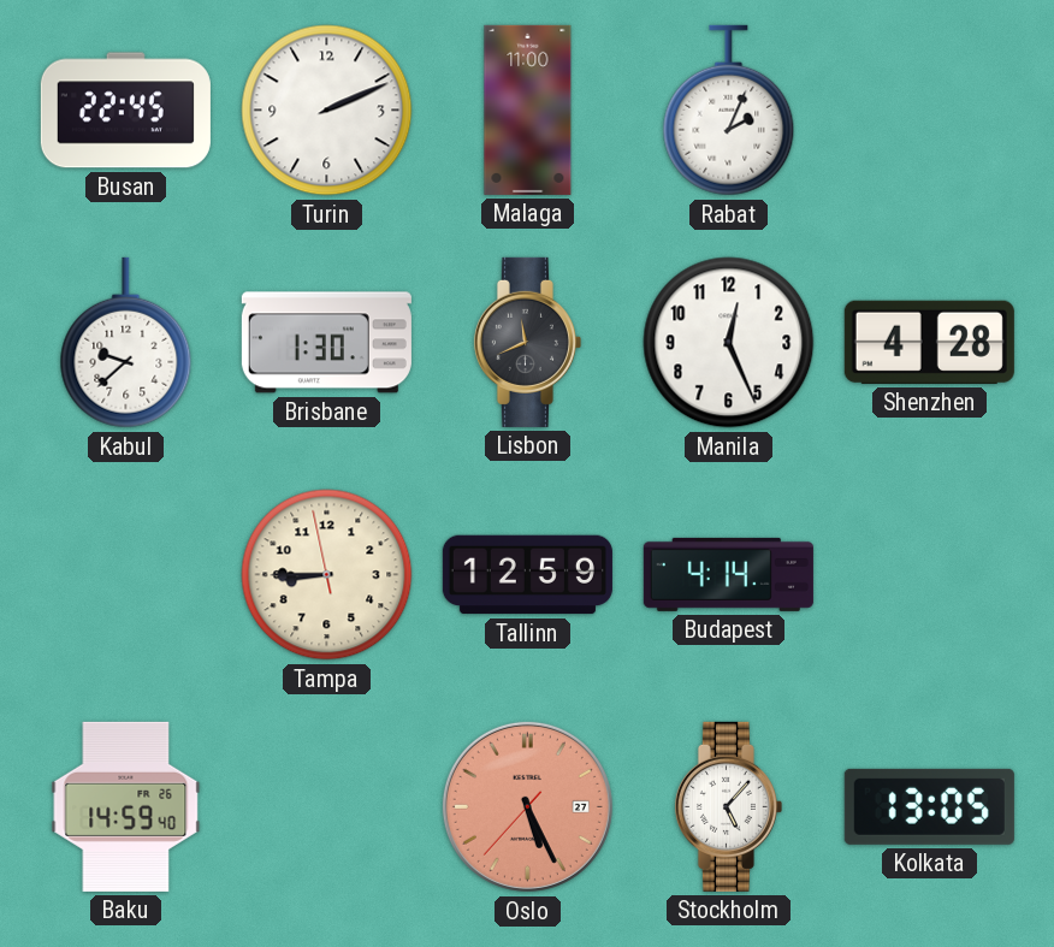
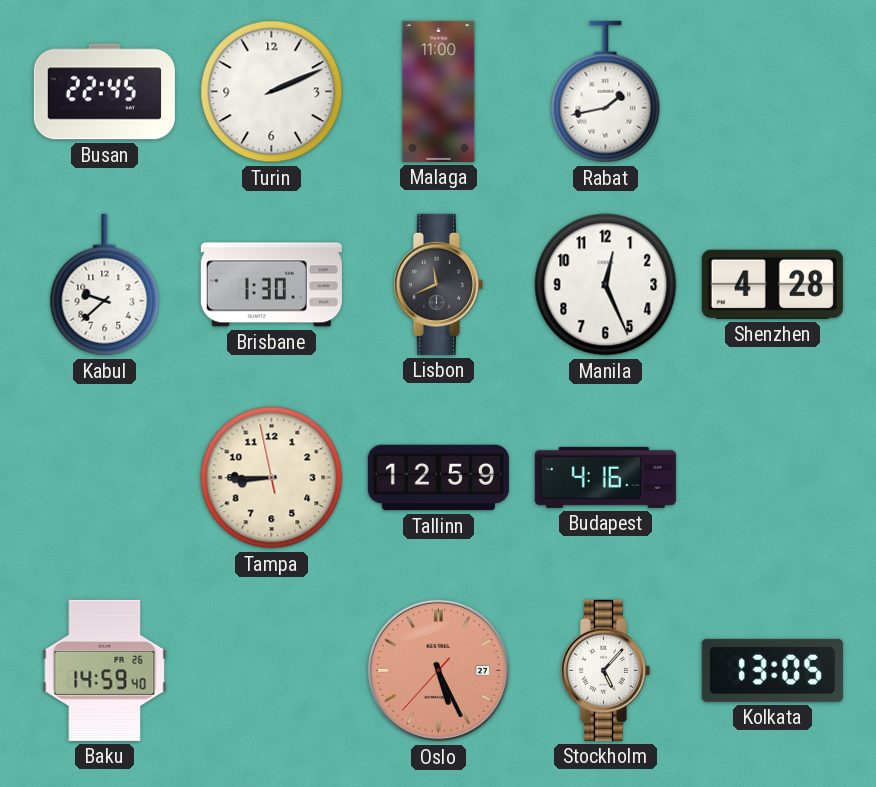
Rabat: 2:04 -> 1:43
Budapest: 4:14 -> 4:16
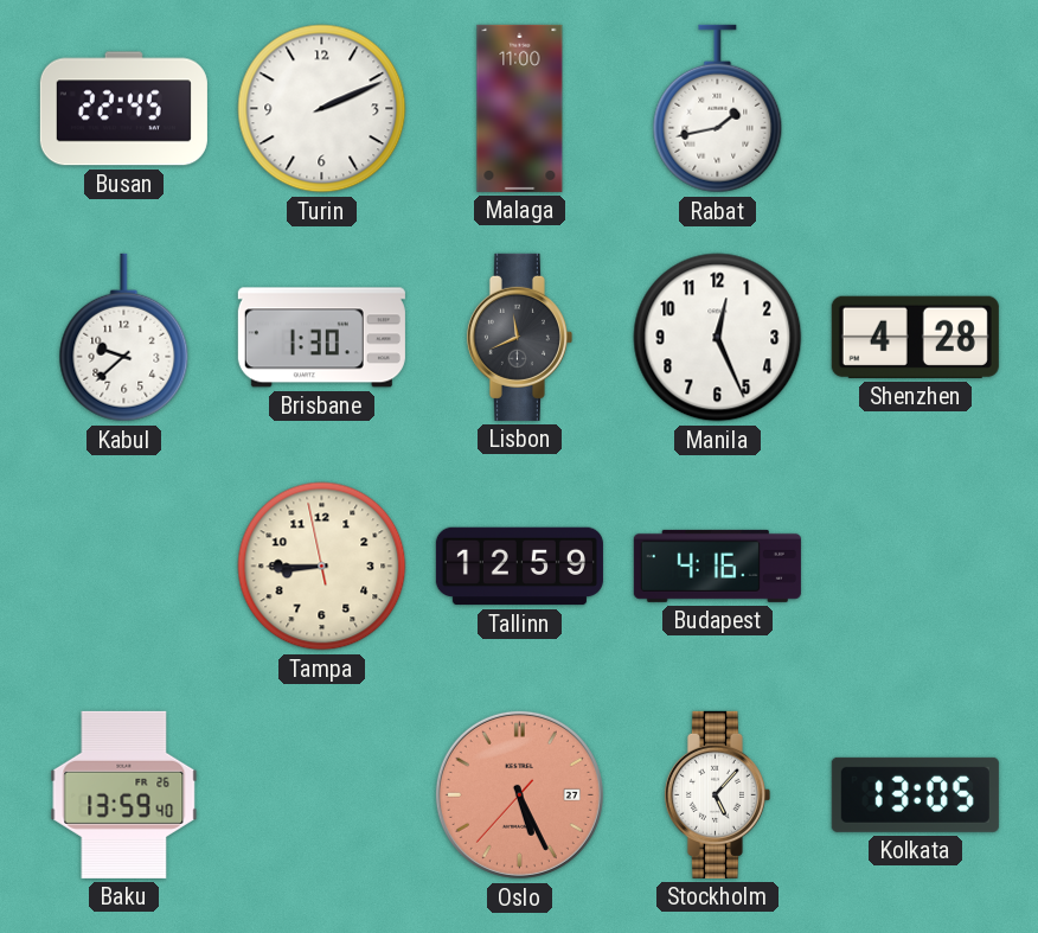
Baku: 14:59 -> 13:59
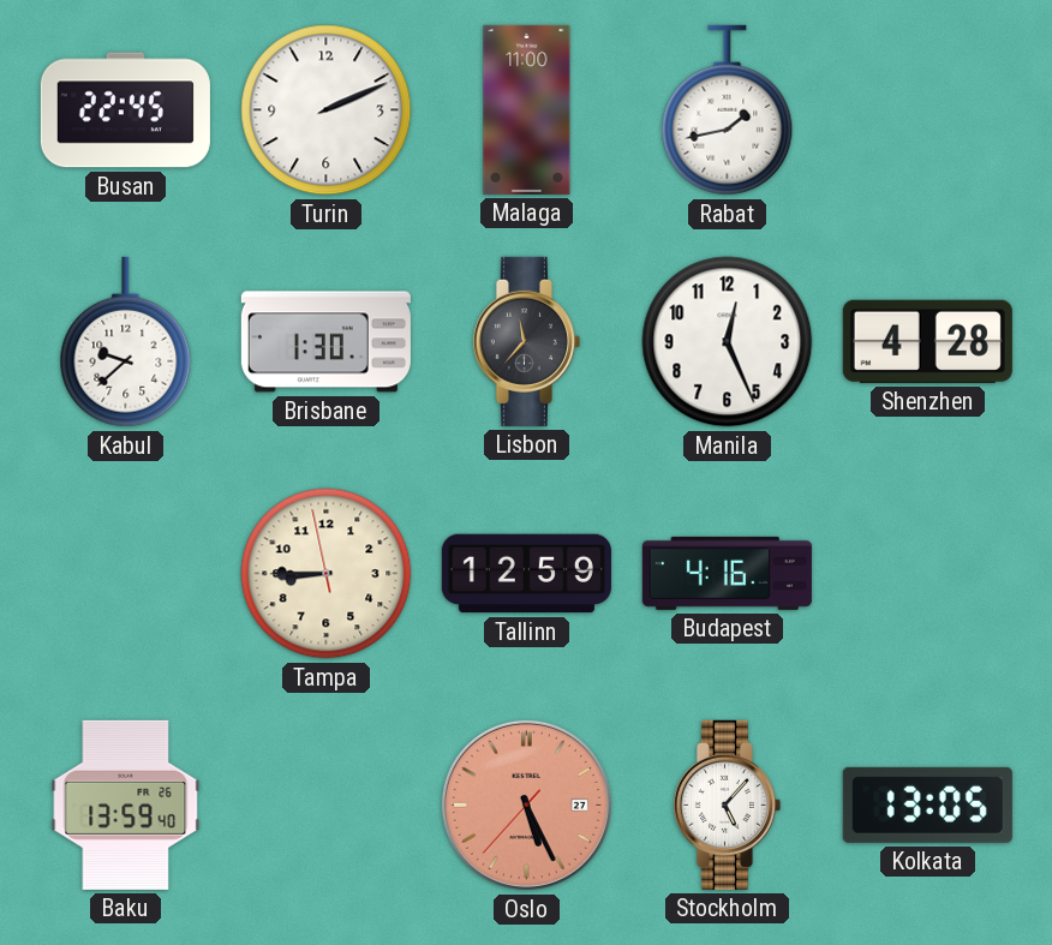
Lisbon: 11:41 -> 11:37
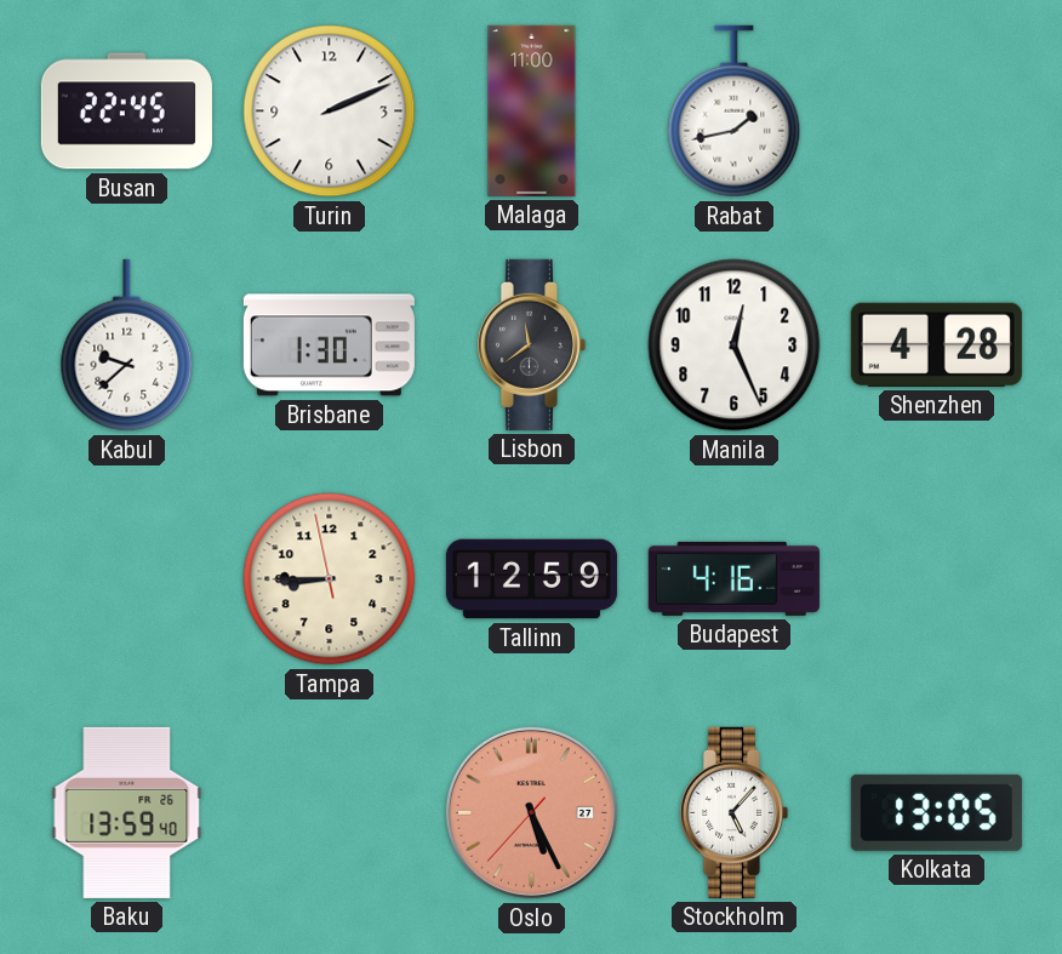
Lisbon: 11:37 -> 11:39
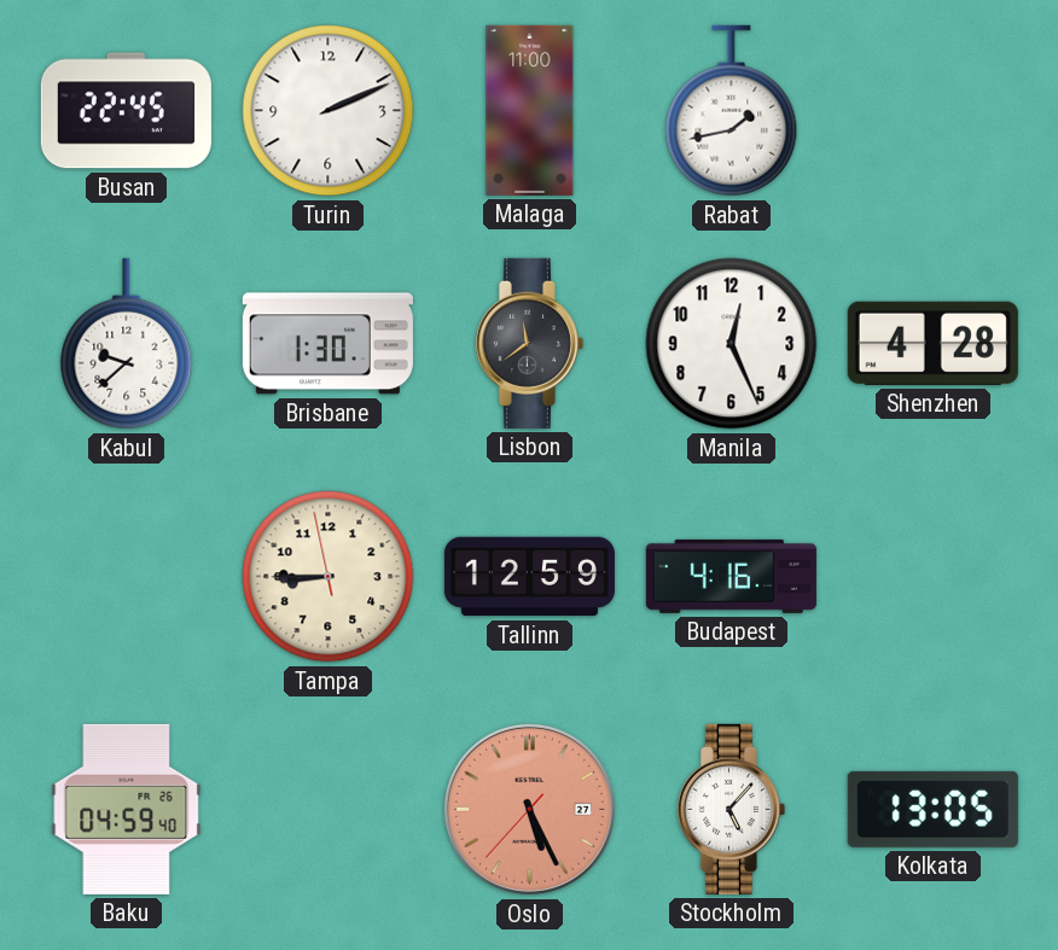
Baku: 13:59 -> 04:59
